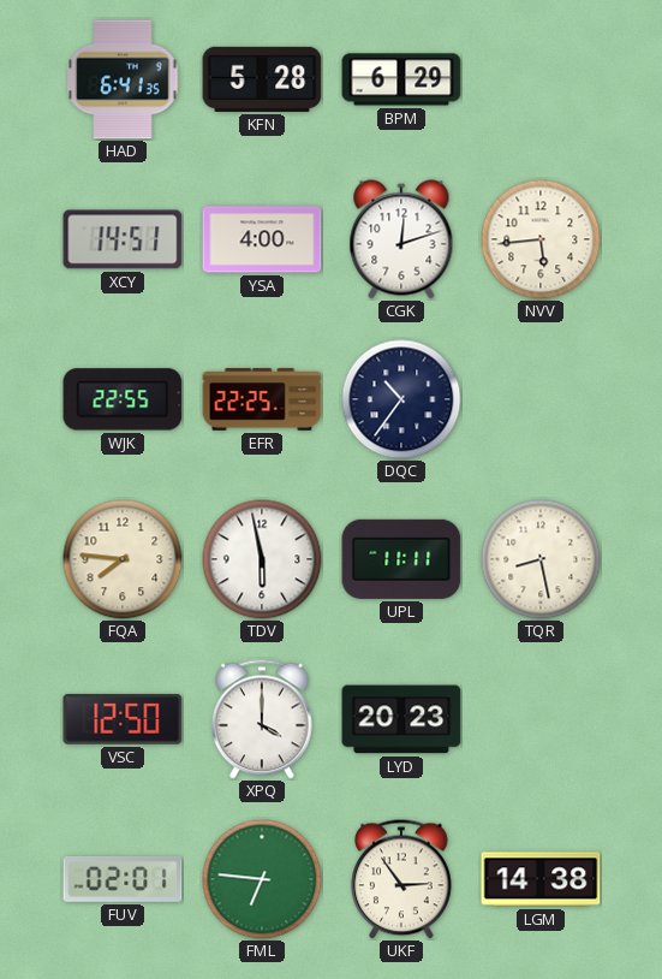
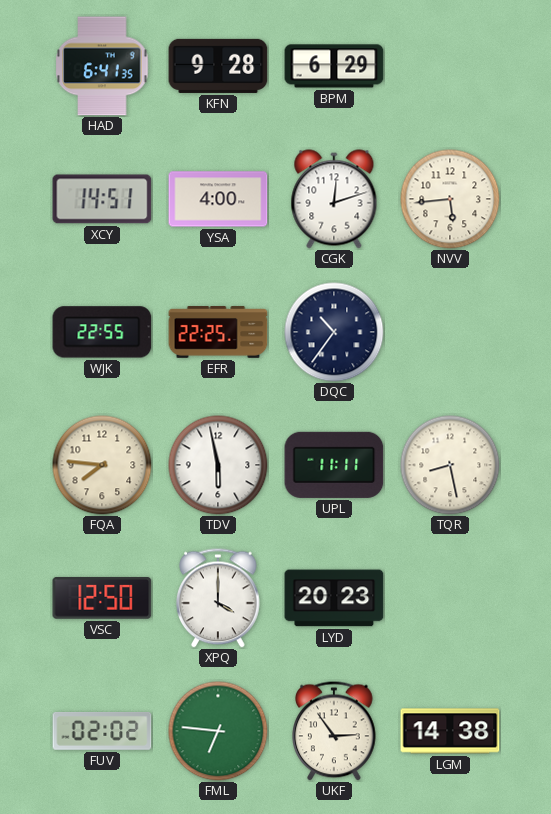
KFN: 5:28 -> 9:28
FUV: 02:01 -> 02:02
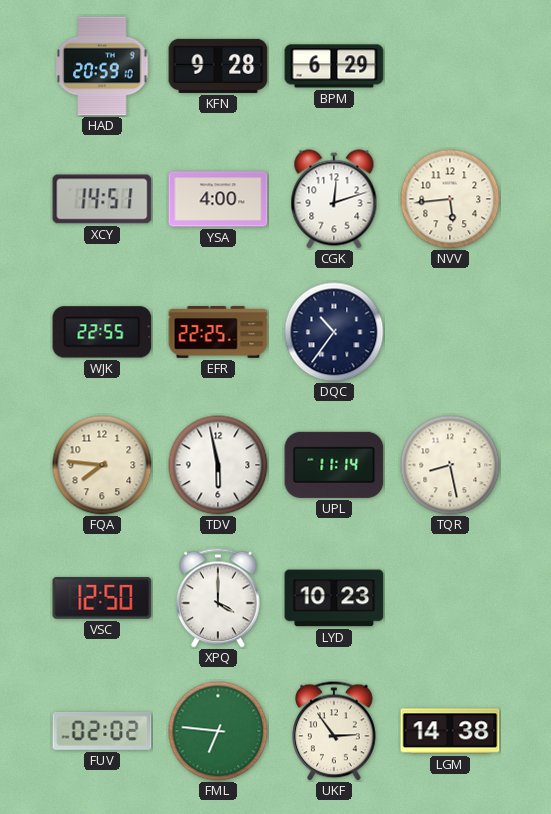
HAD: 6:41 -> 20:59
UPL: 11:11 -> 11:14
LYD: 20:23 -> 10:23
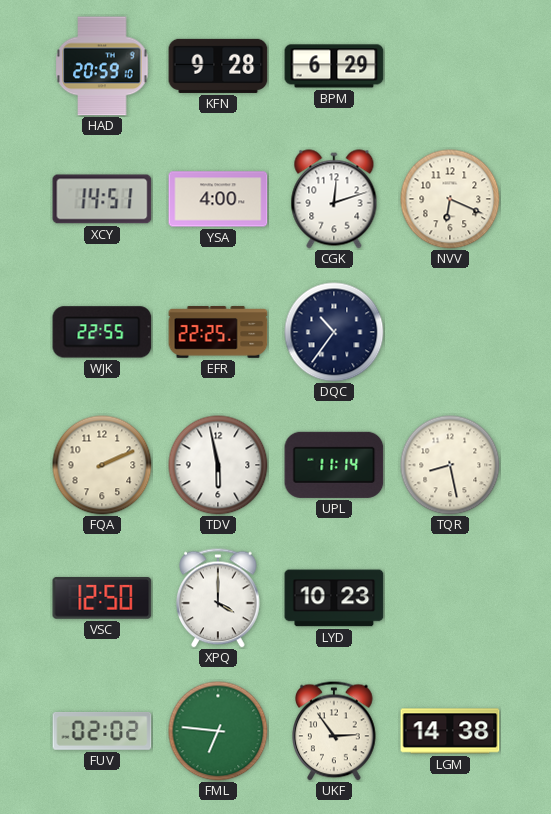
NVV: 5:44 -> 6:19
FQA: 7:46 -> 2:11
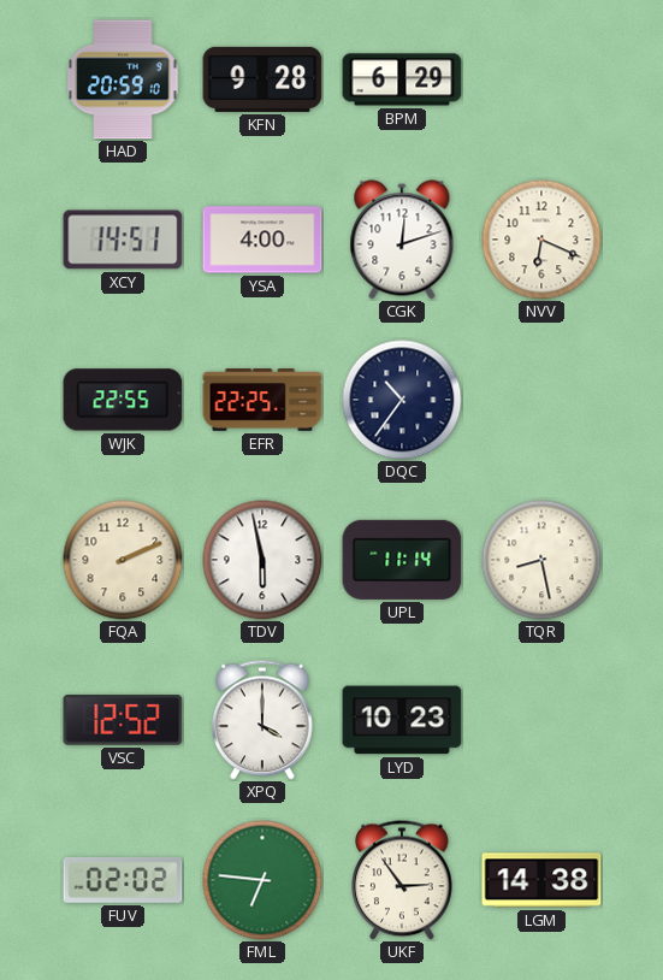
VSC: 12:50 -> 12:52
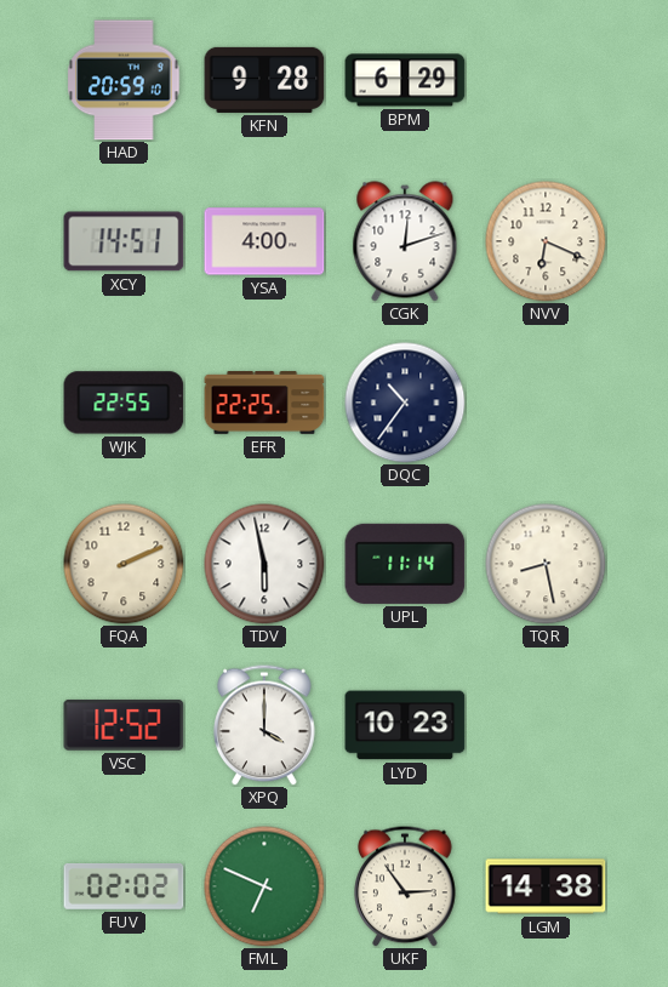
FML: 6:46 -> 6:49
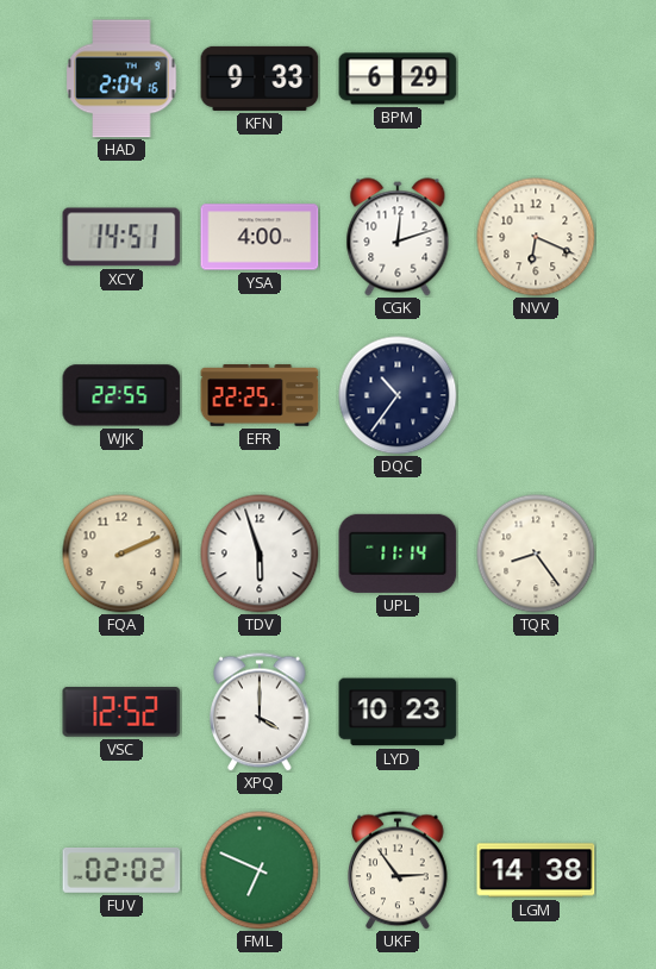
HAD: 20:59 -> 2:04
KFN: 9:28 -> 9:33
TDV: 5:58 -> 5:57
TQR: 8:28 -> 8:24
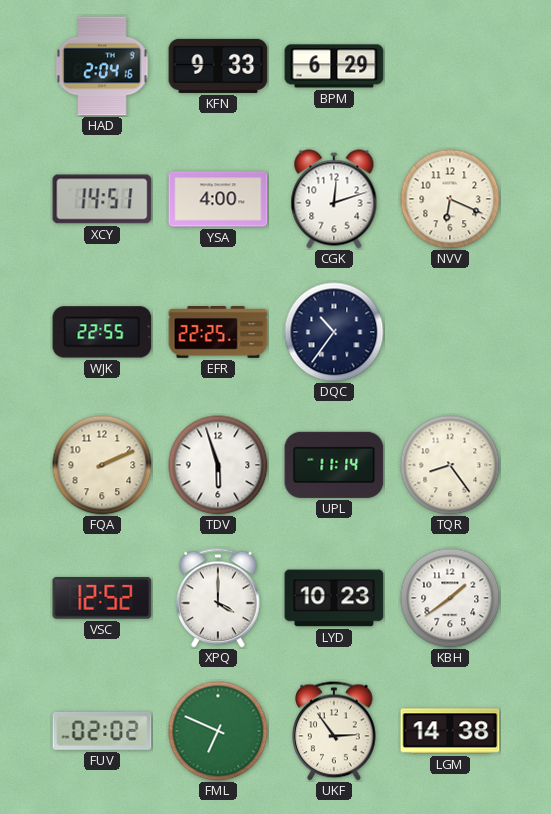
KBH: none -> 1:39
